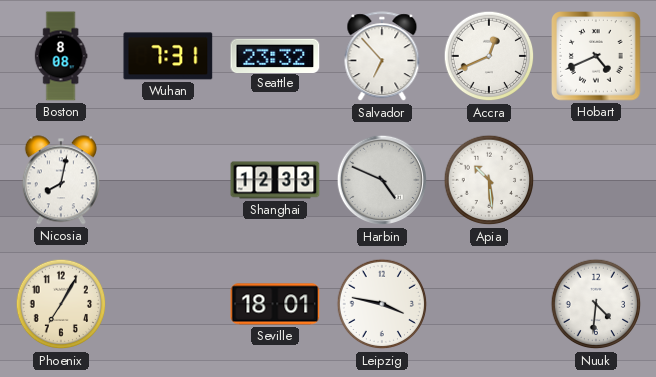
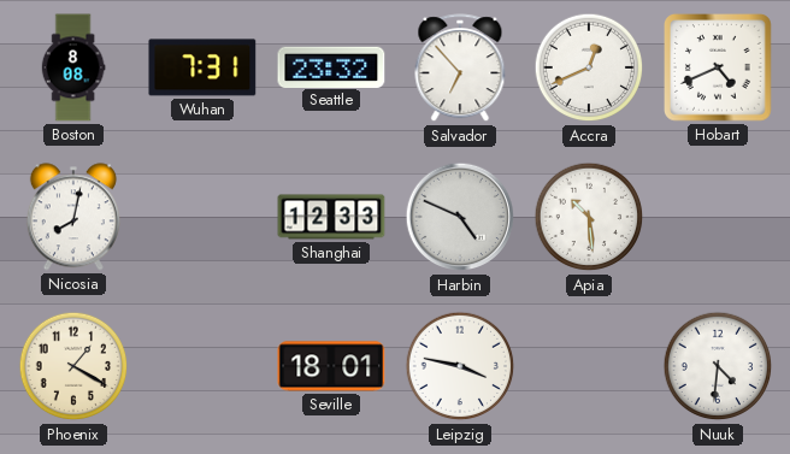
Phoenix: 7:05 -> 1:20
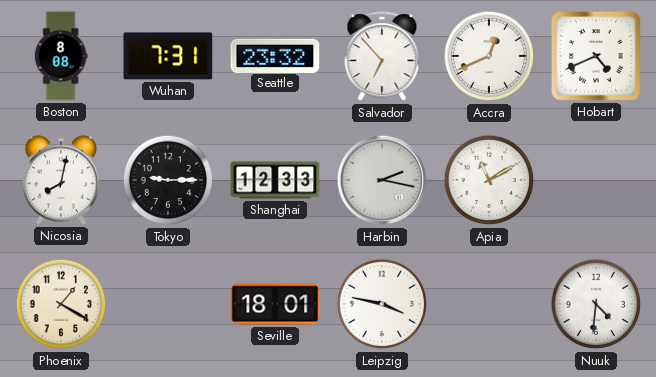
Tokyo: none -> 9:15
Harbin: 4:49 -> 2:17
Apia: 10:29 -> 11:10
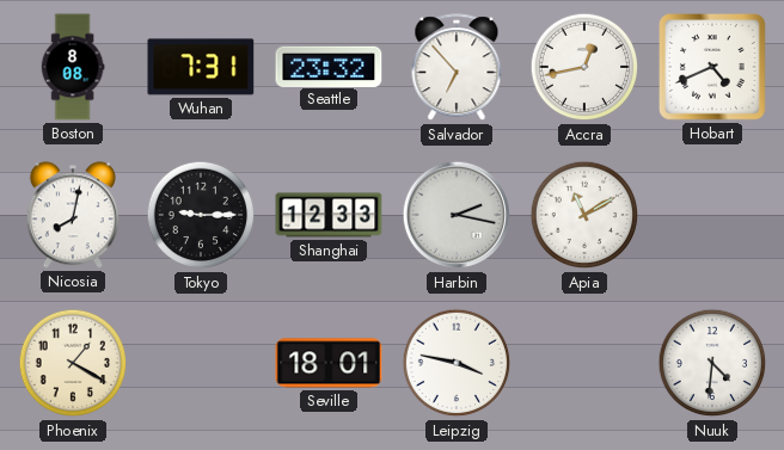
Accra: 12:41 -> 12:43
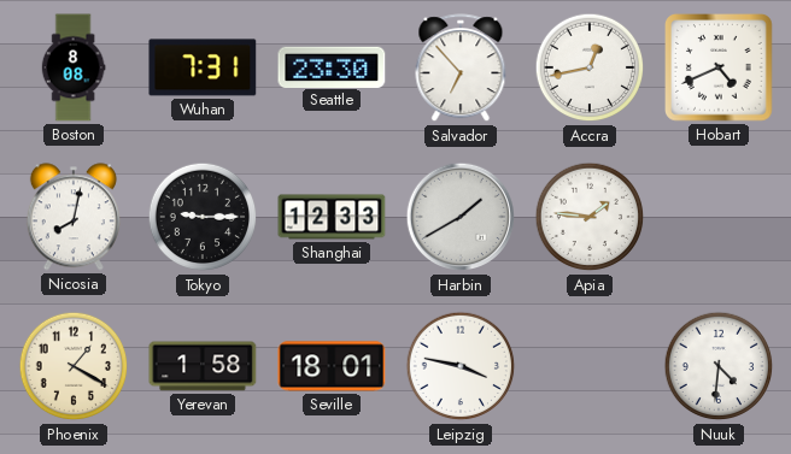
Seattle: 23:32 -> 23:30
Harbin: 2:17 -> 1:40
Apia: 11:10 -> 1:46
Yerevan: none -> 1:58
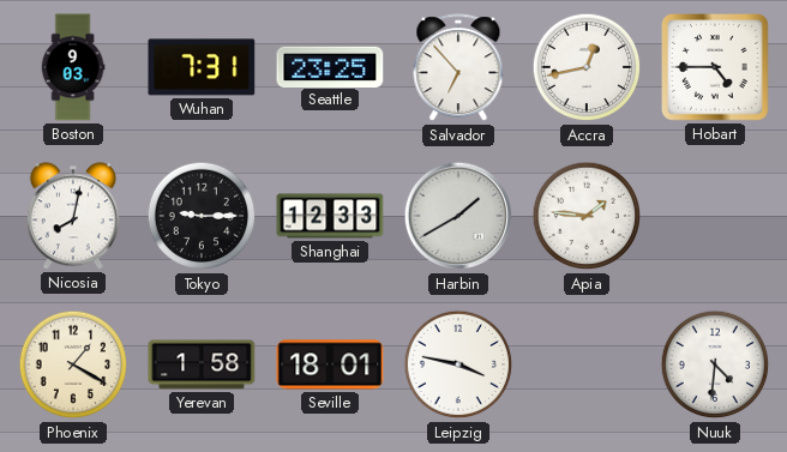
Boston: 8:08 -> 9:03
Seattle: 23:30 -> 23:25
Hobart: 4:41 -> 4:45
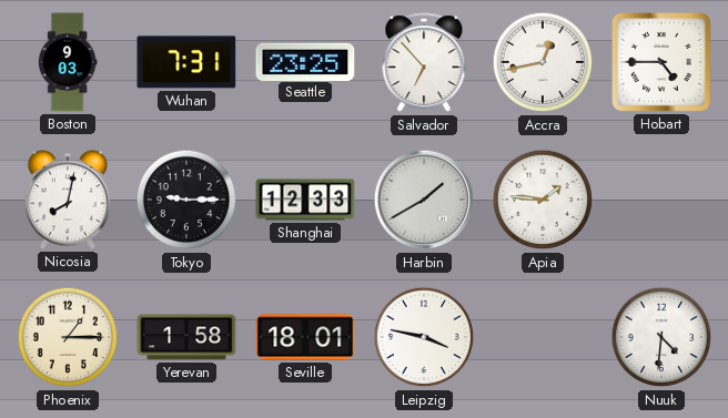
Phoenix: 1:20 -> 1:15
